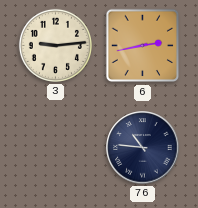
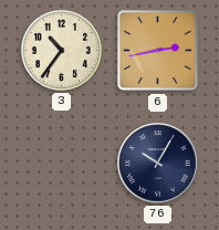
3: 9:14 -> 10:36
76: 10:46 -> 10:05
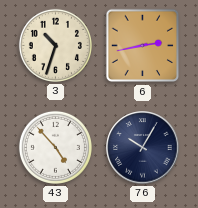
3: 10:36 -> 10:33
43: none -> 4:53
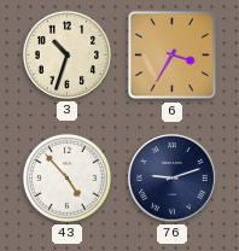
6: 2:43 -> 3:35
76: 10:05 -> 9:12
